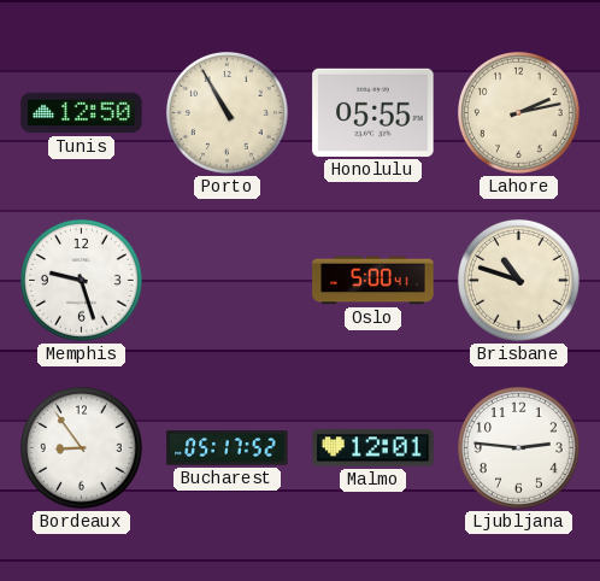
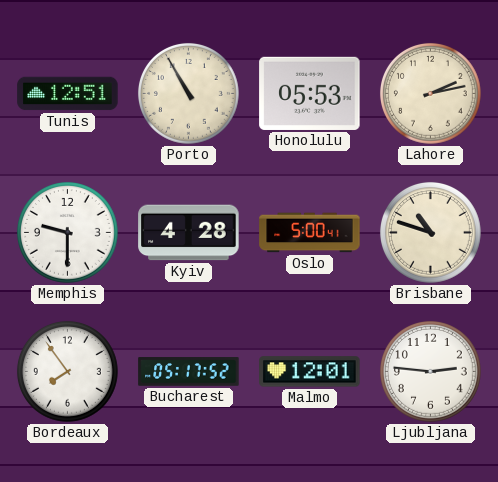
Tunis: 12:50 -> 12:51
Honolulu: 05:55 -> 05:53
Memphis: 9:27 -> 9:30
Kyiv: none -> 4:28
Bordeaux: 8:54 -> 7:54
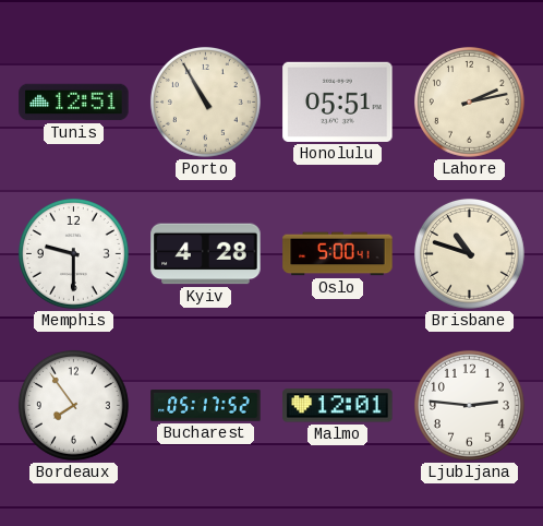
Honolulu: 05:53 -> 05:51
